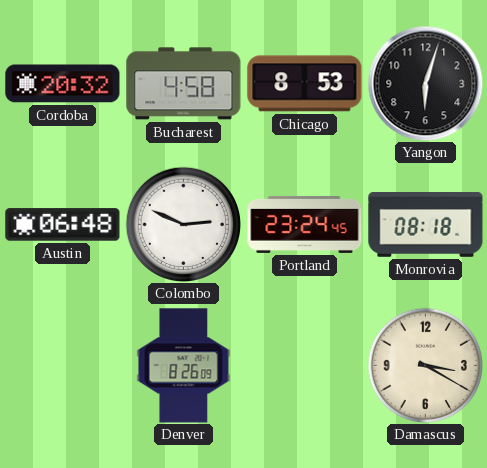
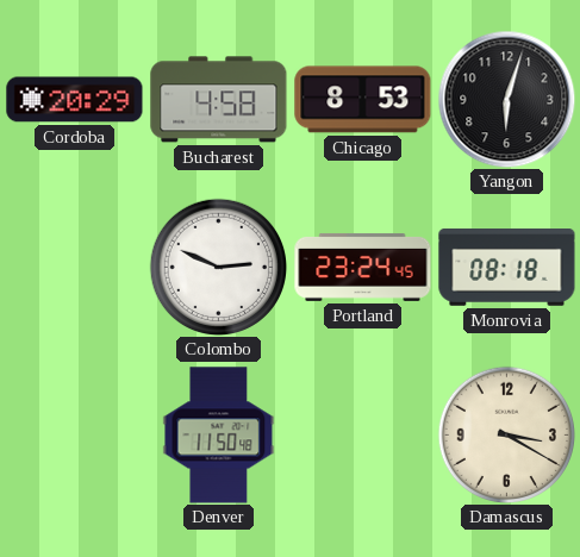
Cordoba: 20:32 -> 20:29
Austin: 06:48 -> none
Denver: 8:26 -> 11:50
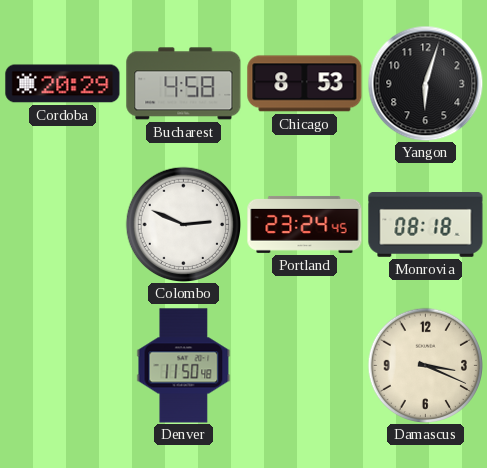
Damascus: 3:20 -> 3:19
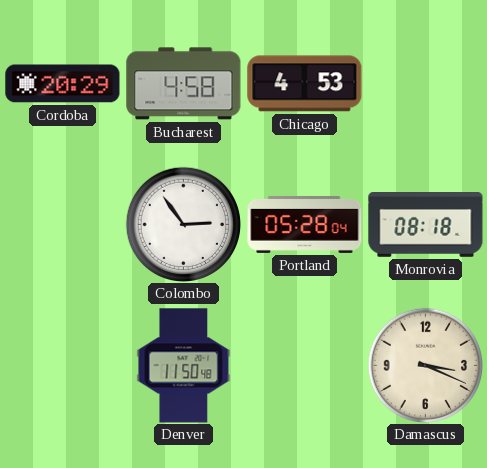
Chicago: 8:53 -> 4:53
Yangon: 6:03 -> none
Colombo: 2:49 -> 2:54
Portland: 23:24 -> 05:28
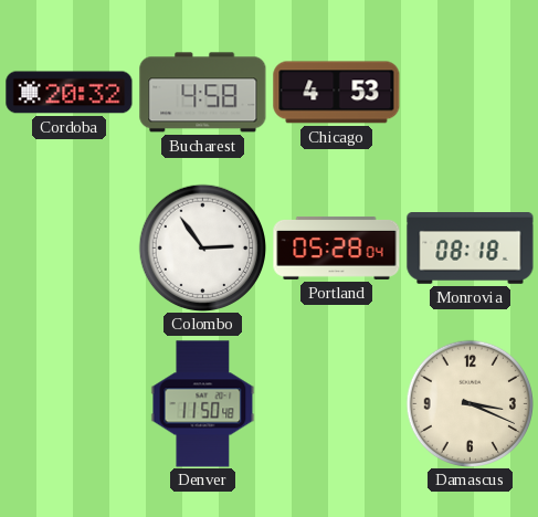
Cordoba: 20:29 -> 20:32
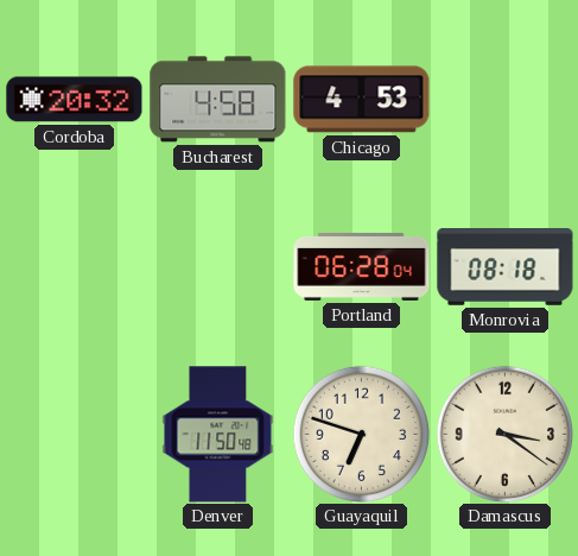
Colombo: 2:54 -> none
Portland: 05:28 -> 06:28
Guayaquil: none -> 6:48
Damascus: 3:19 -> 3:21
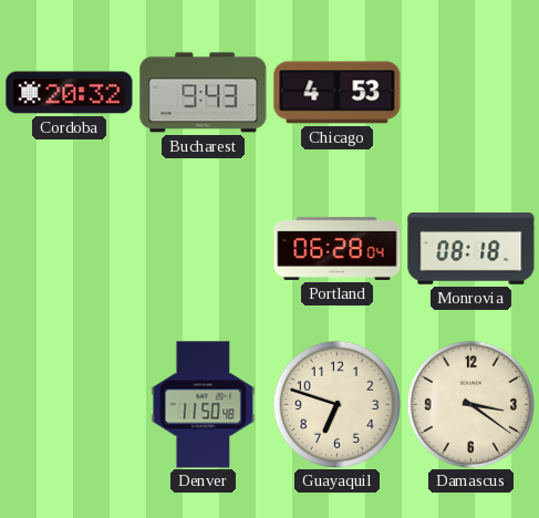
Bucharest: 4:58 -> 9:43
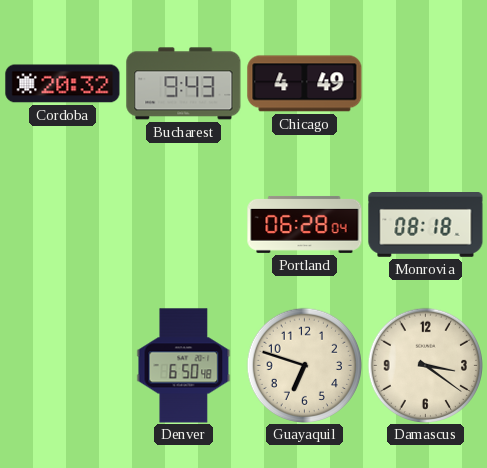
Chicago: 4:53 -> 4:49
Denver: 11:50 -> 6:50
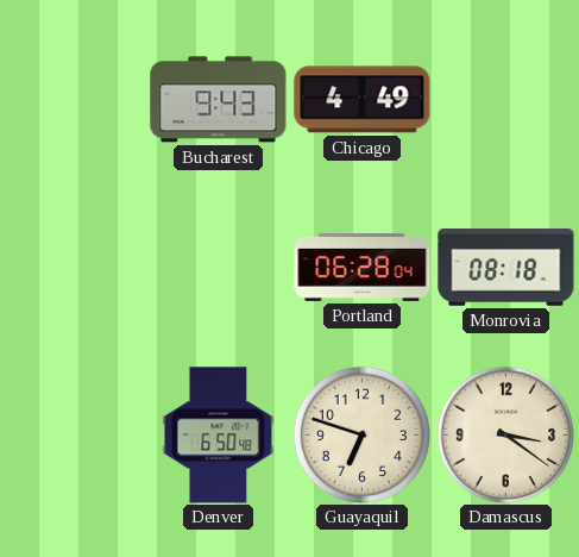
Cordoba: 20:32 -> none
